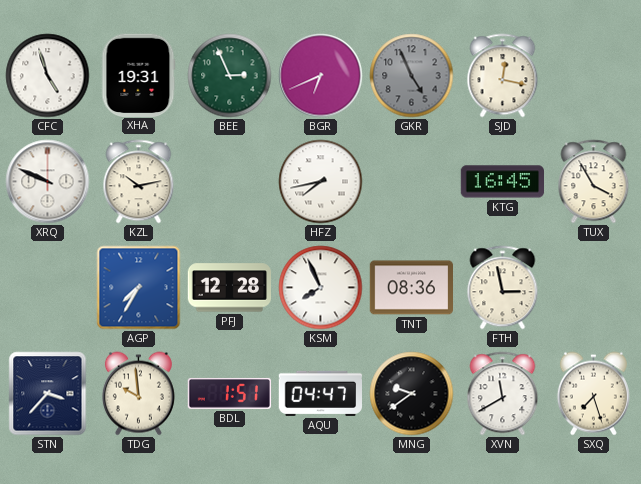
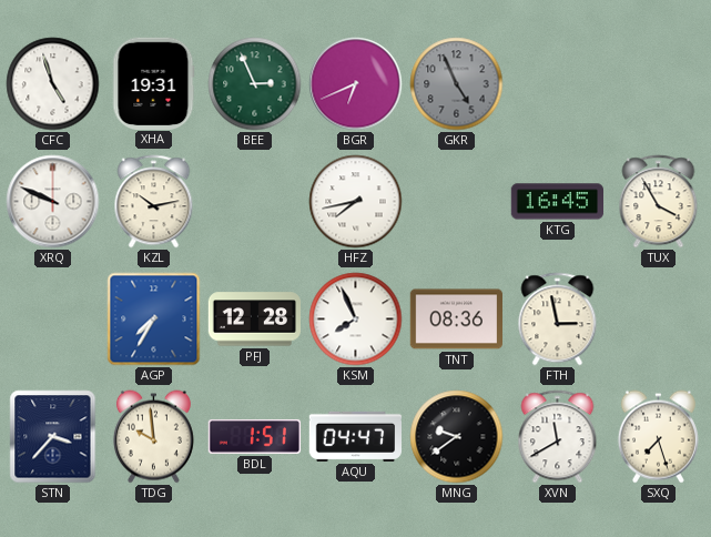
SJD: 12:17 -> none
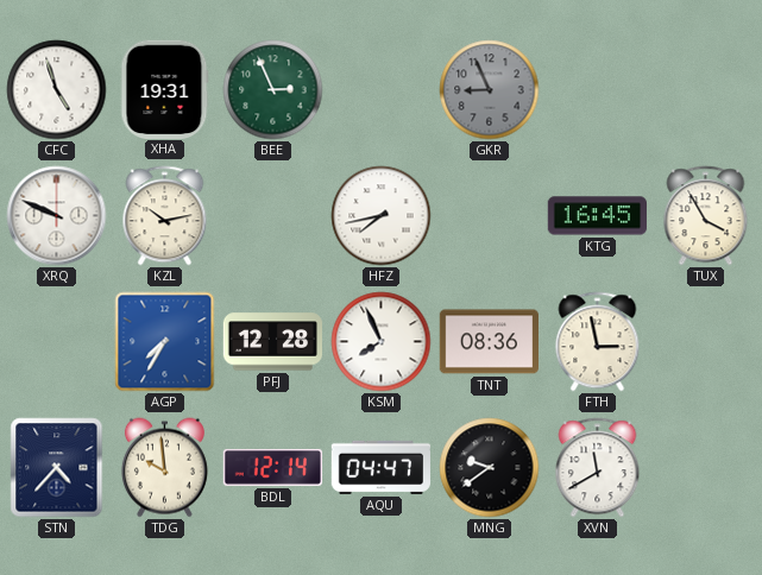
BGR: 6:41 -> none
GKR: 4:56 -> 8:56
STN: 3:37 -> 4:37
BDL: 1:51 -> 12:14
SXQ: 7:27 -> none
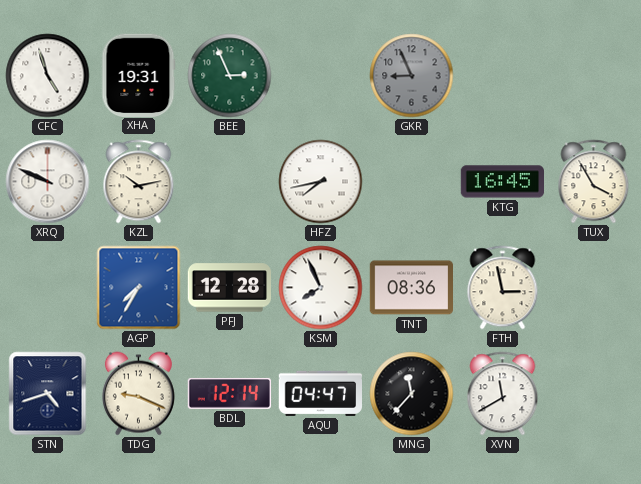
STN: 4:37 -> 4:42
TDG: 9:59 -> 9:19
MNG: 9:39 -> 11:37
